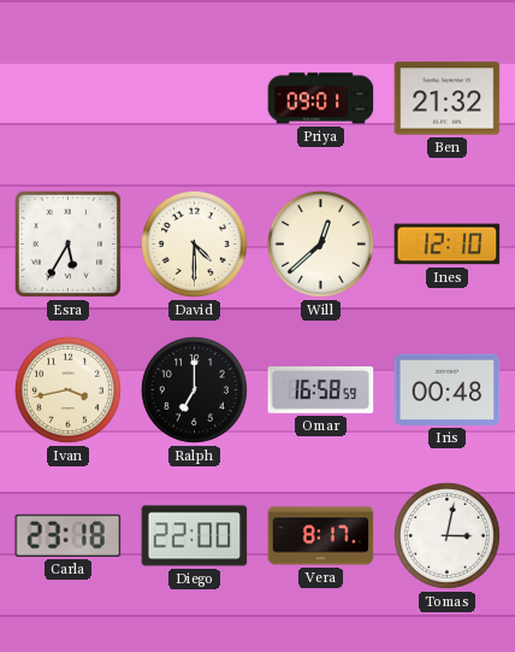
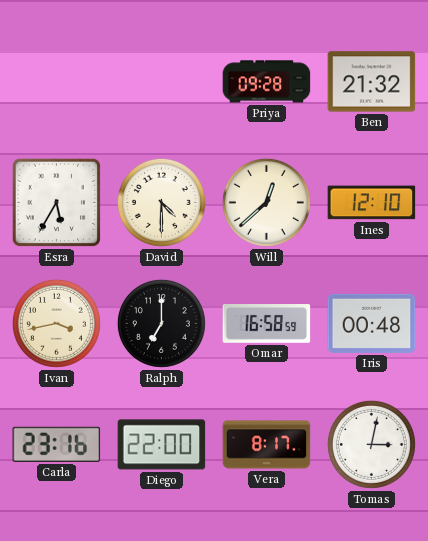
Priya: 09:01 -> 09:28
Carla: 23:18 -> 23:16
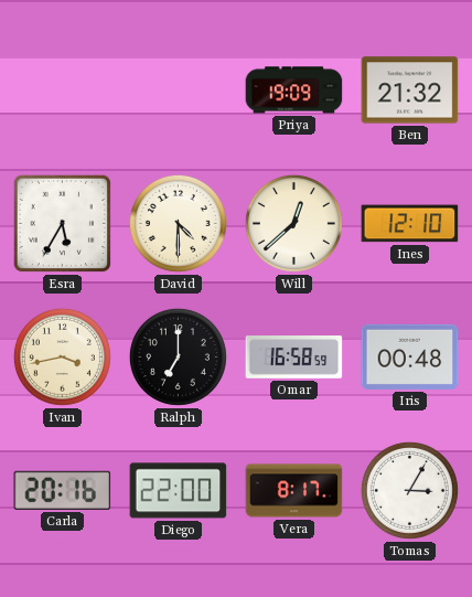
Priya: 09:28 -> 19:09
Carla: 23:16 -> 20:16
Tomas: 3:02 -> 3:05
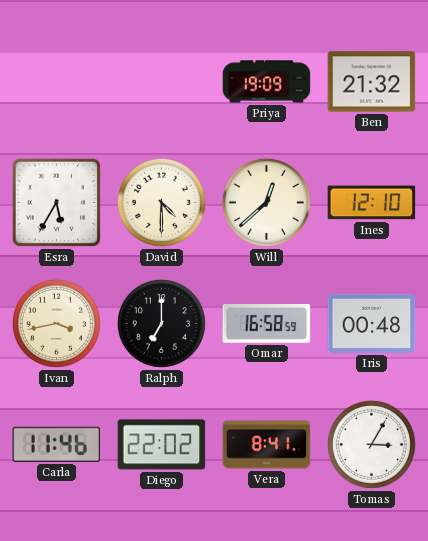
Carla: 20:16 -> 11:46
Diego: 22:00 -> 22:02
Vera: 8:17 -> 8:41
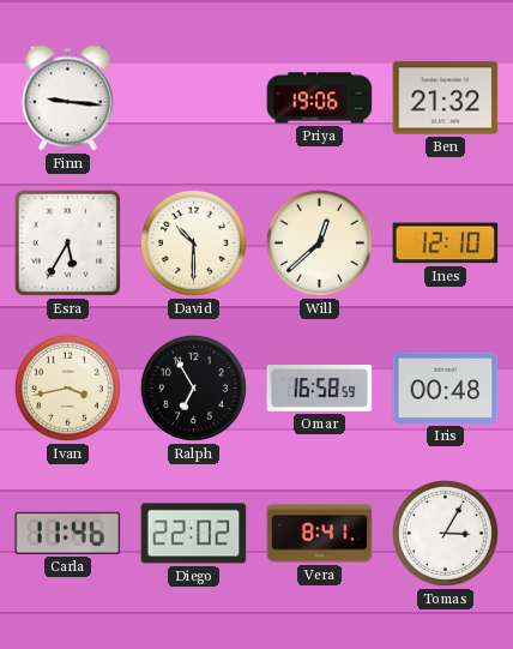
Finn: none -> 9:16
Priya: 19:09 -> 19:06
David: 4:30 -> 10:30
Ralph: 7:00 -> 6:55
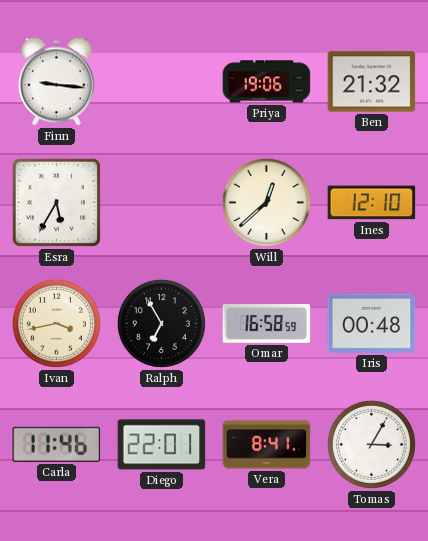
David: 10:30 -> none
Diego: 22:02 -> 22:01
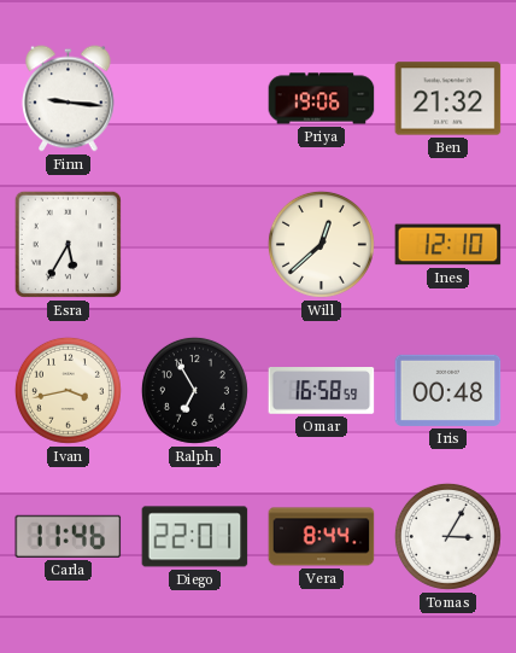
Vera: 8:41 -> 8:44
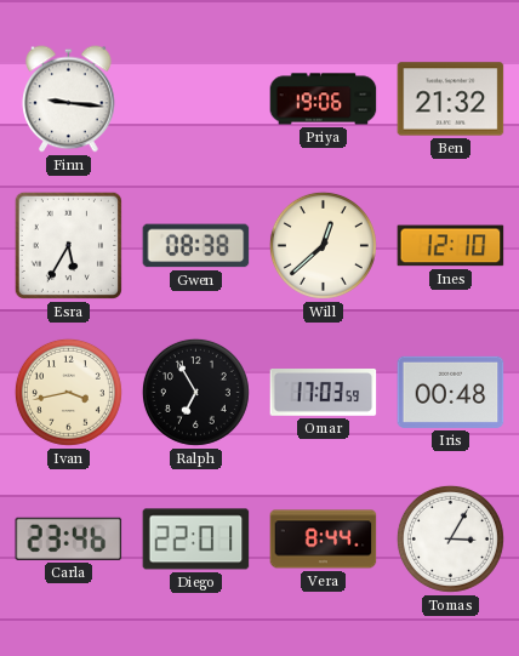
Gwen: none -> 08:38
Omar: 16:58 -> 17:03
Carla: 11:46 -> 23:46
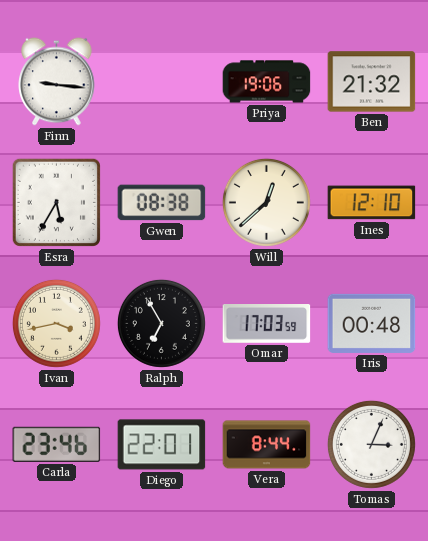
Tomas: 3:05 -> 3:04
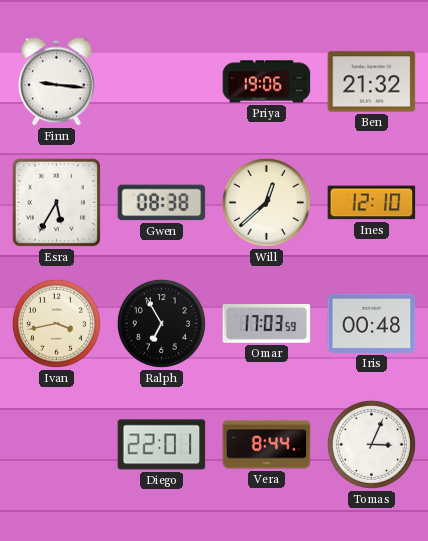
Carla: 23:46 -> none
